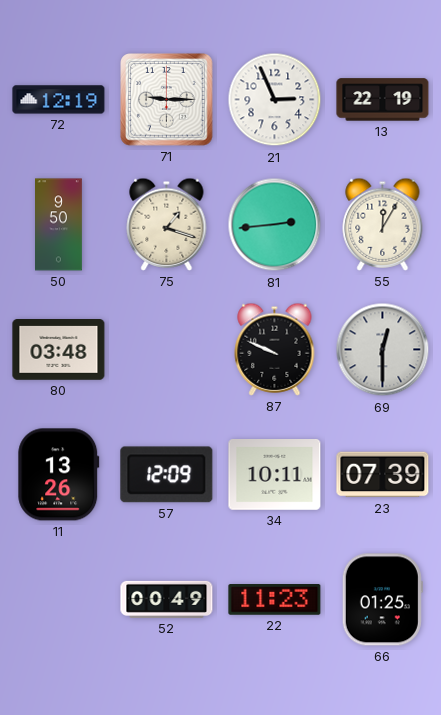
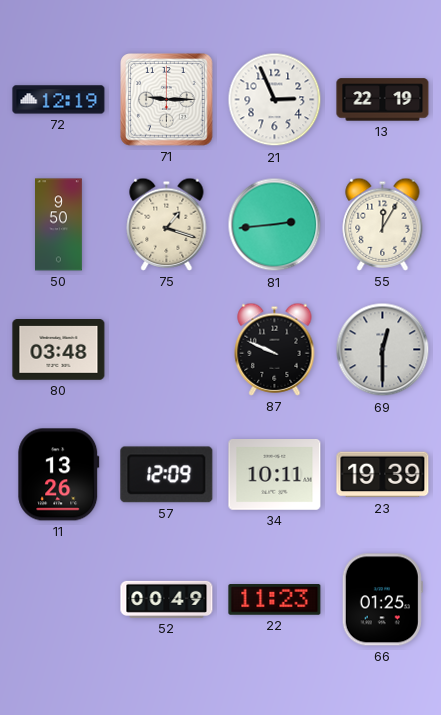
23: 07:39 -> 19:39
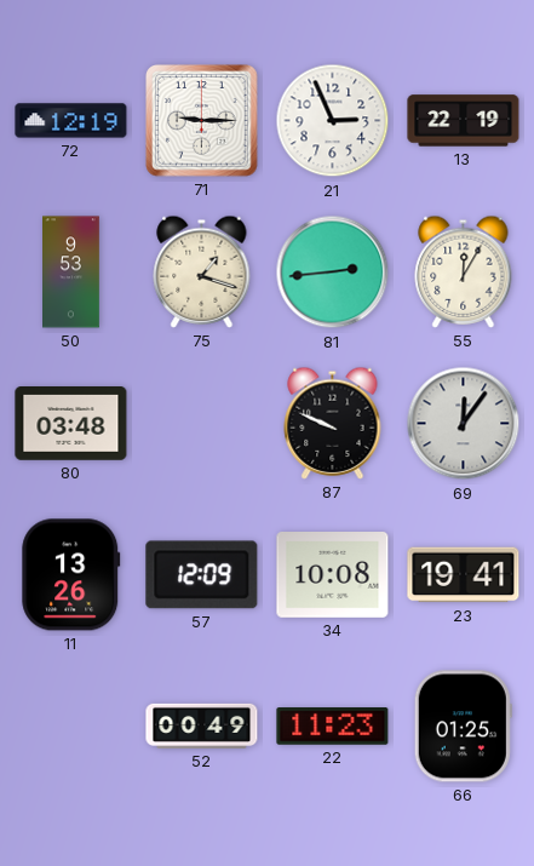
50: 9:50 -> 9:53
69: 12:30 -> 12:06
34: 10:11 -> 10:08
23: 19:39 -> 19:41
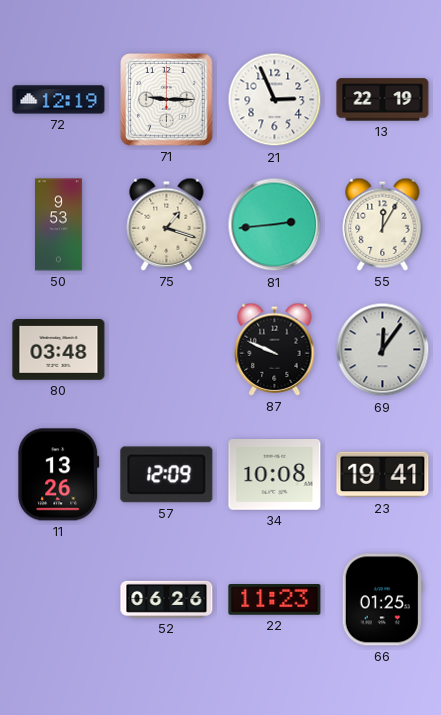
52: 00:49 -> 06:26
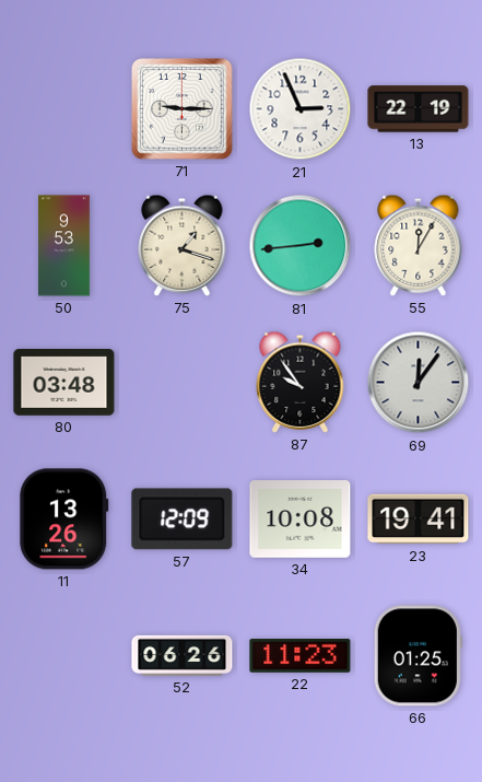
72: 12:19 -> none
87: 9:49 -> 9:54
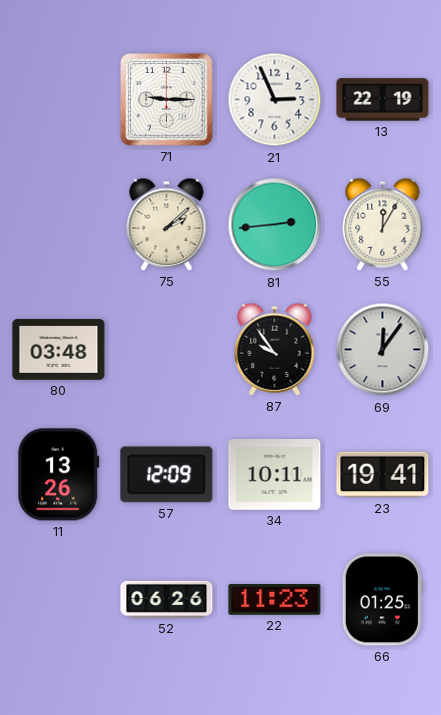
50: 9:53 -> none
75: 1:18 -> 2:08
34: 10:08 -> 10:11
